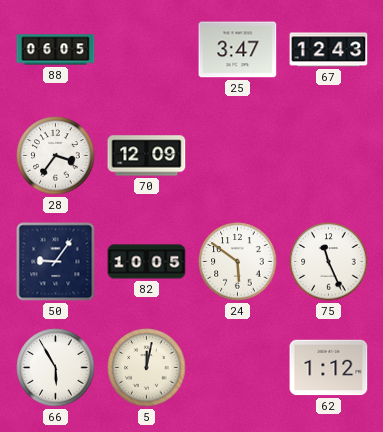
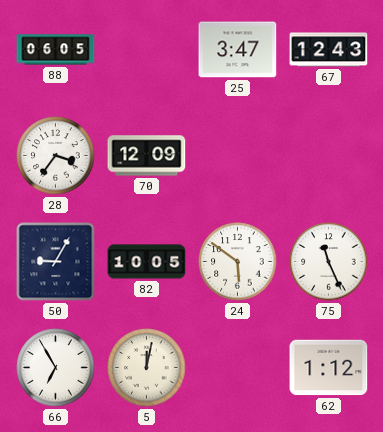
50: 9:06 -> 9:05
66: 5:55 -> 6:55
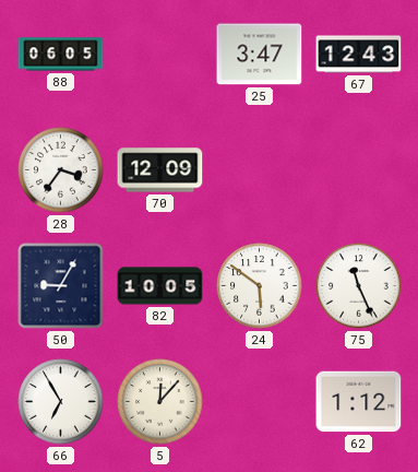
5: 12:02 -> 12:07
